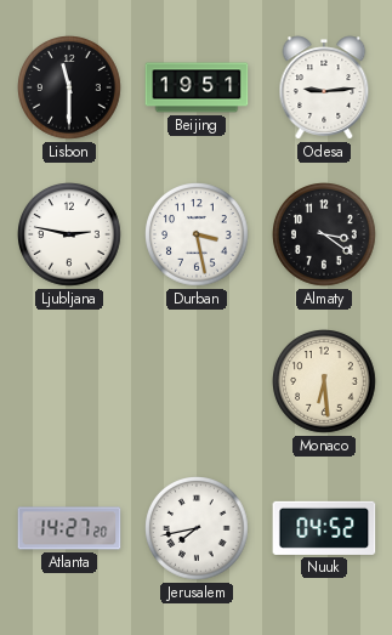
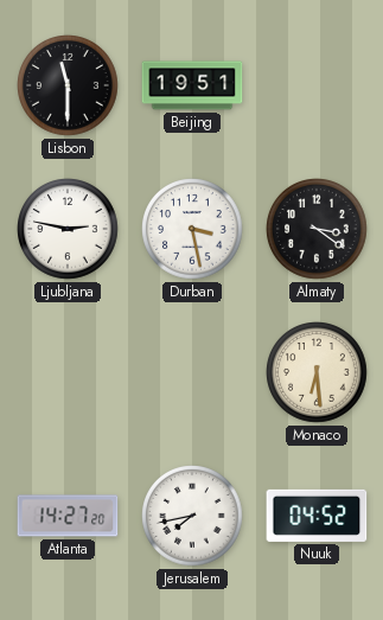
Odesa: 9:14 -> none
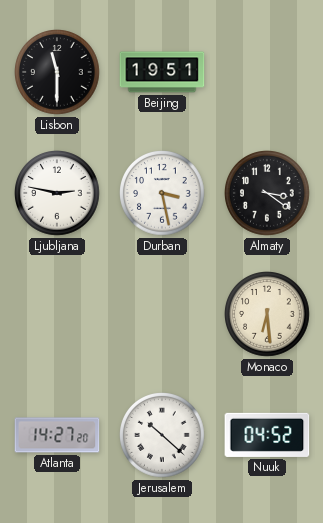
Jerusalem: 7:43 -> 10:22
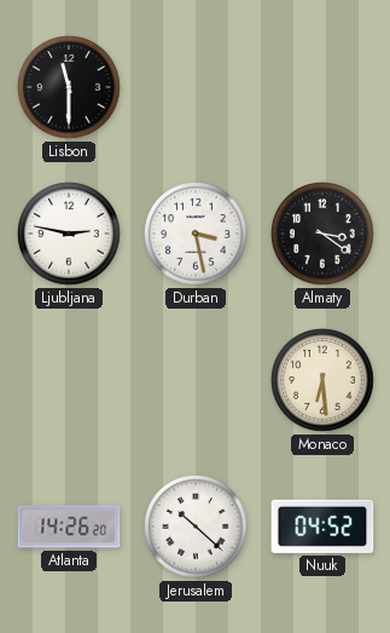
Beijing: 19:51 -> none
Atlanta: 14:27 -> 14:26
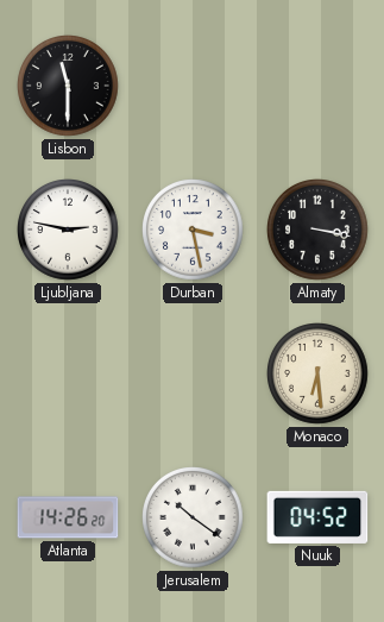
Almaty: 3:21 -> 3:17
Jerusalem: 10:22 -> 10:21
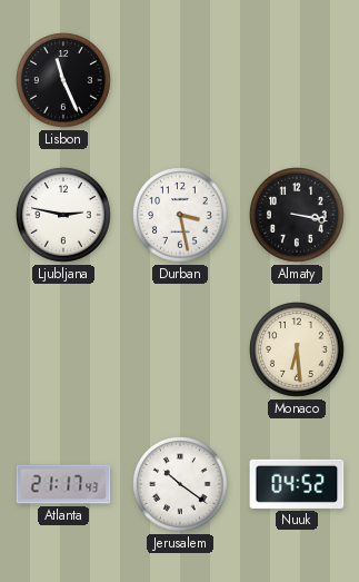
Lisbon: 11:30 -> 11:26
Atlanta: 14:26 -> 21:17
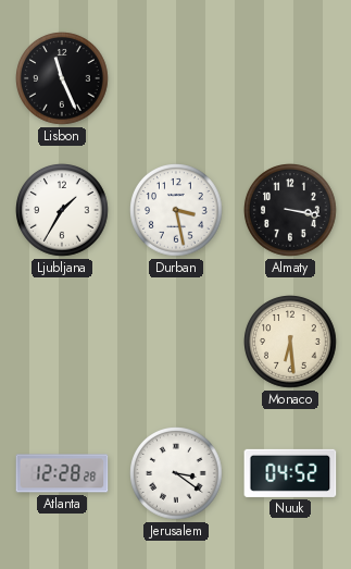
Ljubljana: 2:47 -> 1:35
Atlanta: 21:17 -> 12:28
Jerusalem: 10:21 -> 3:21
